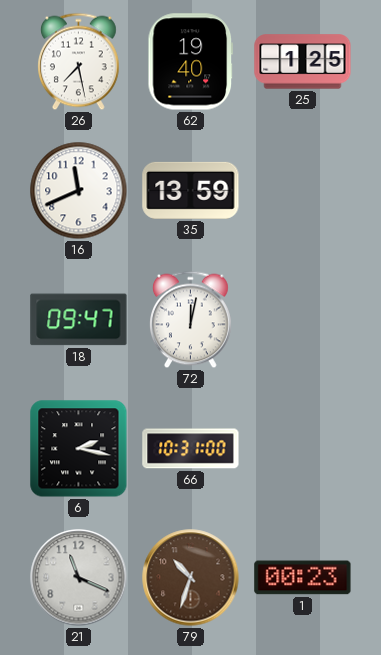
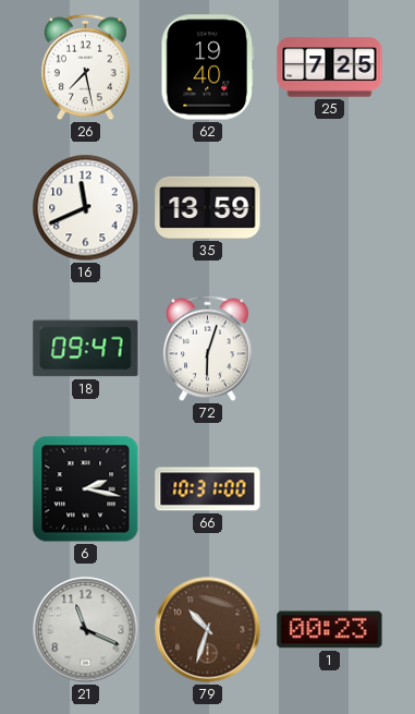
25: 1:25 -> 7:25
72: 12:02 -> 6:03
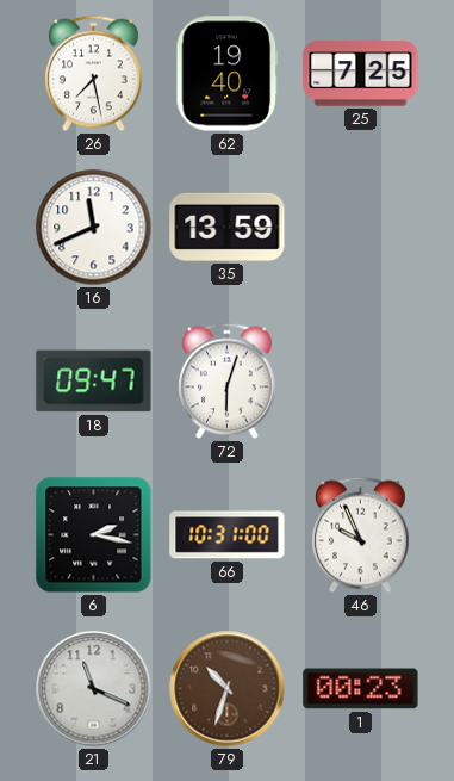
46: none -> 9:56
